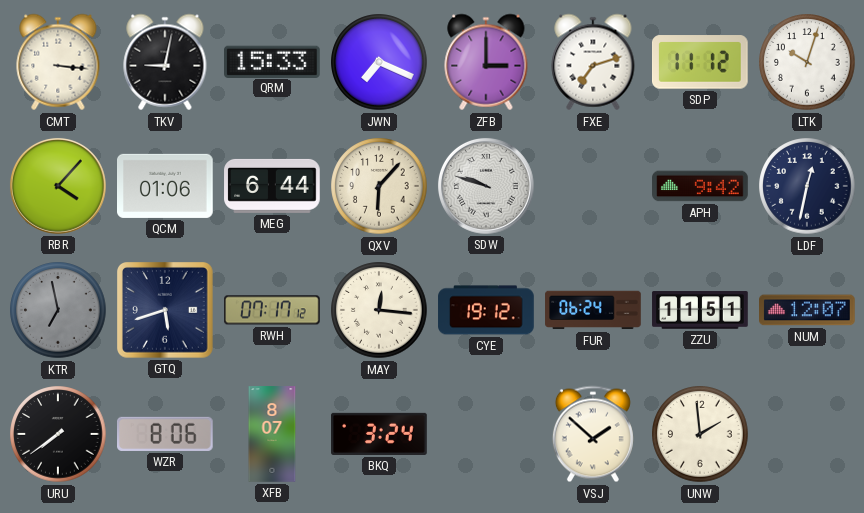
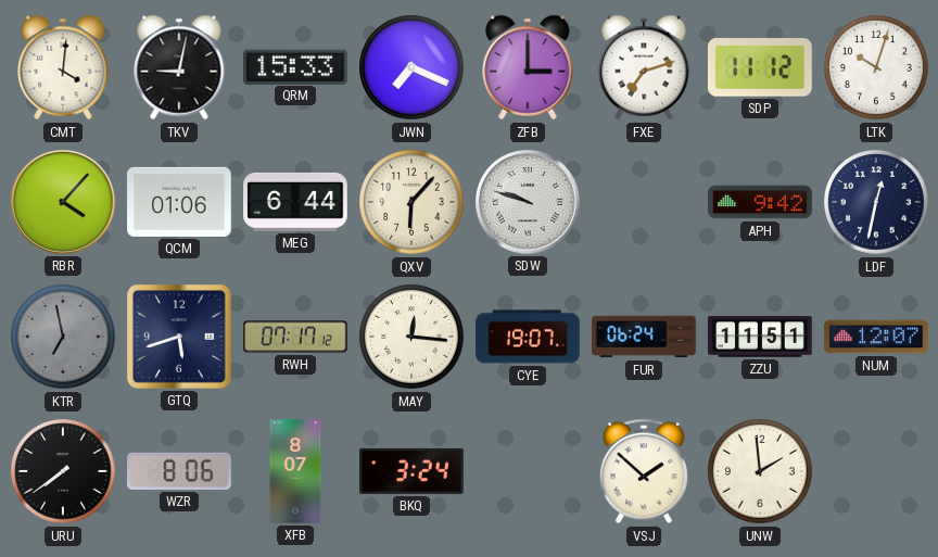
CMT: 3:16 -> 4:01
CYE: 19:12 -> 19:07
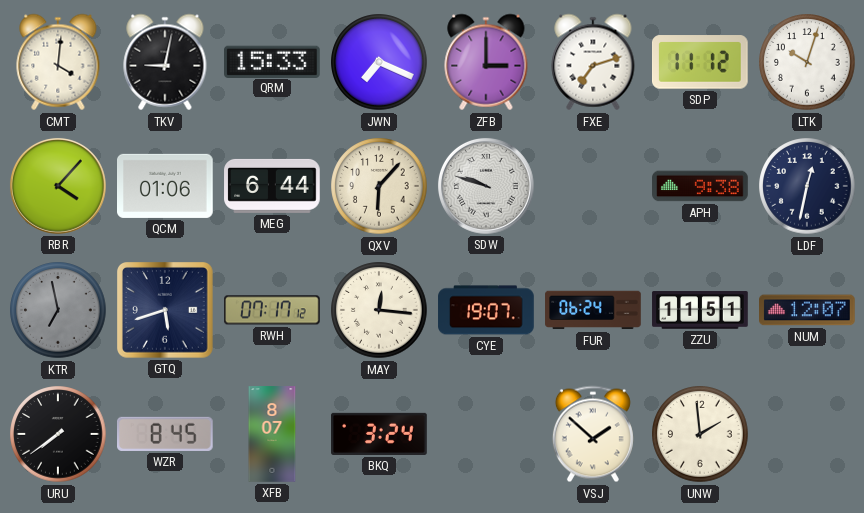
APH: 9:42 -> 9:38
WZR: 8:06 -> 8:45
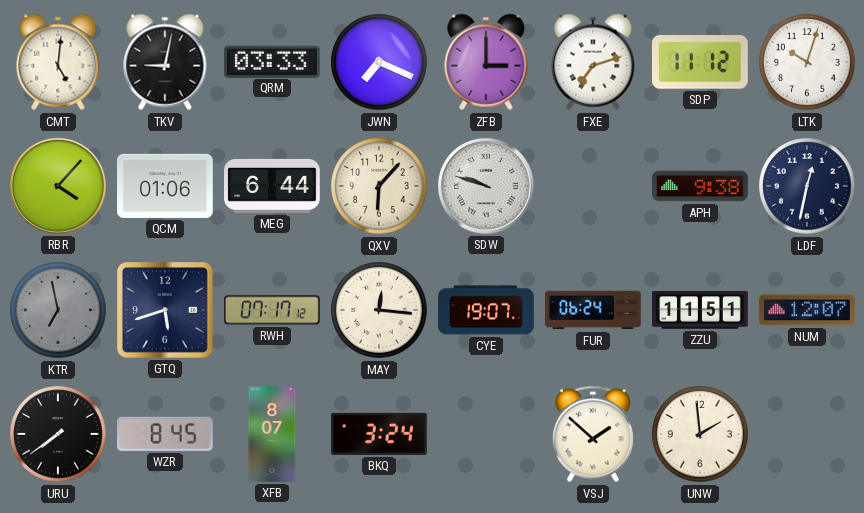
CMT: 4:01 -> 5:01
QRM: 15:33 -> 03:33
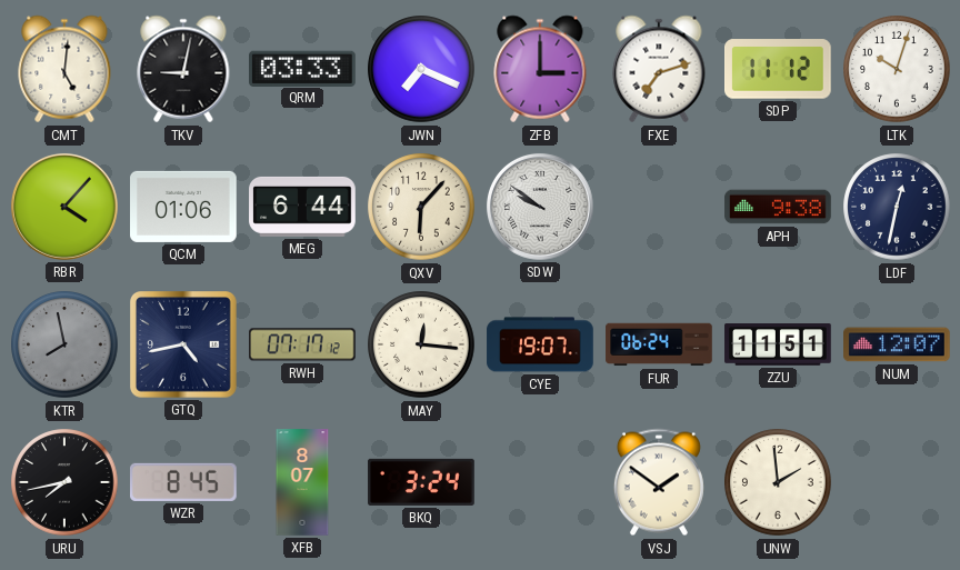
SDW: 9:48 -> 9:51
KTR: 6:58 -> 7:58
GTQ: 5:42 -> 4:43
URU: 7:39 -> 7:43
VSJ: 1:52 -> 1:51
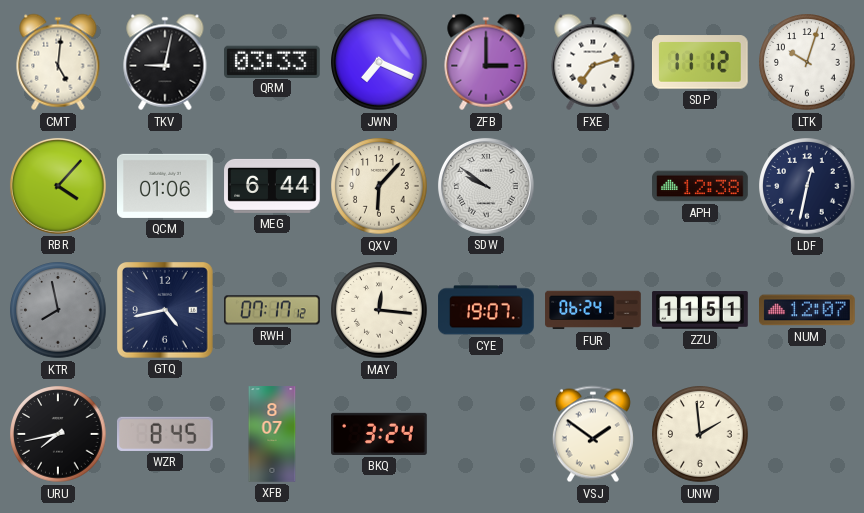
APH: 9:38 -> 12:38
